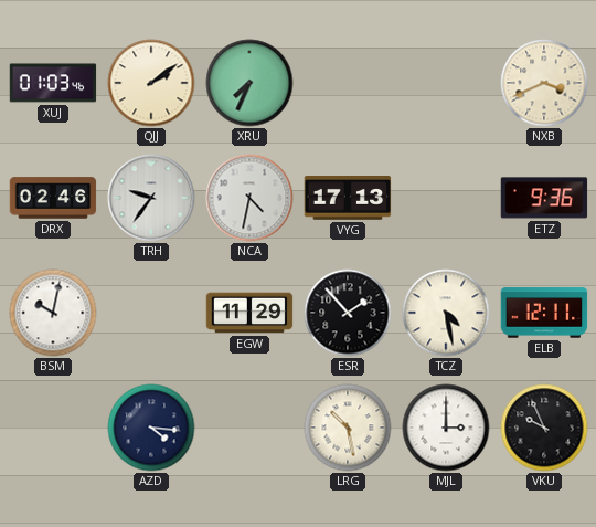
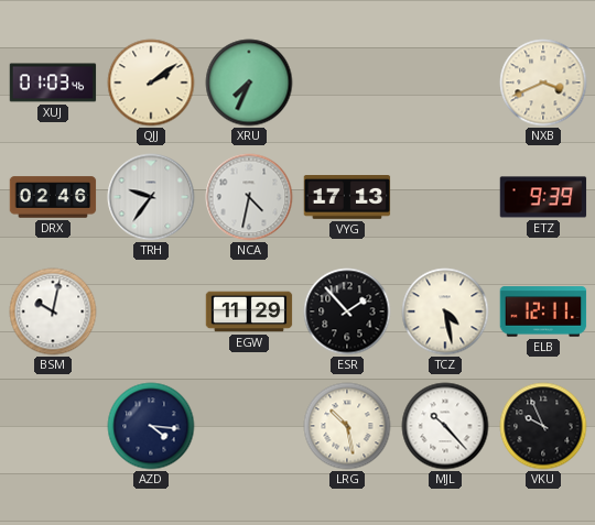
ETZ: 9:36 -> 9:39
MJL: 3:00 -> 10:23
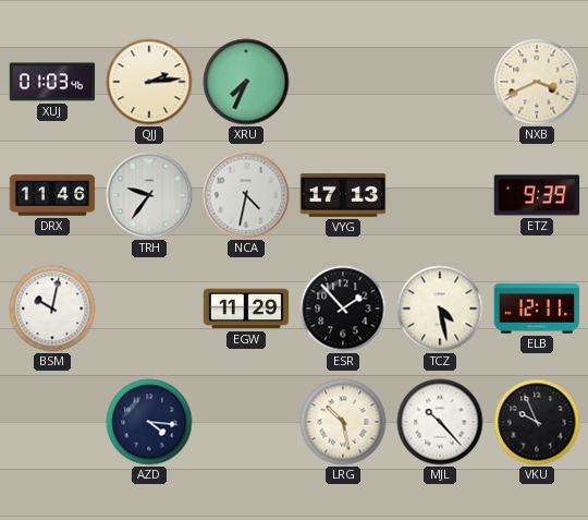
QJJ: 2:09 -> 2:14
DRX: 02:46 -> 11:46
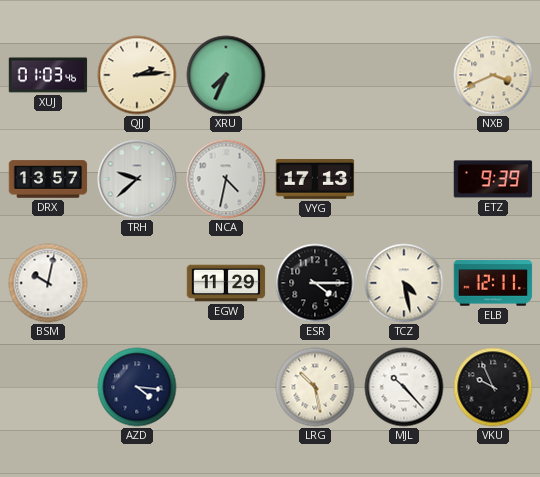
DRX: 11:46 -> 13:57
TRH: 9:36 -> 9:38
ESR: 1:53 -> 4:15
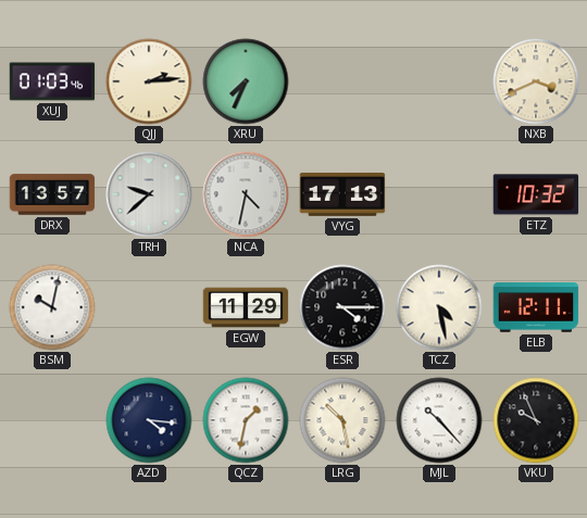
ETZ: 9:39 -> 10:32
QCZ: none -> 1:32
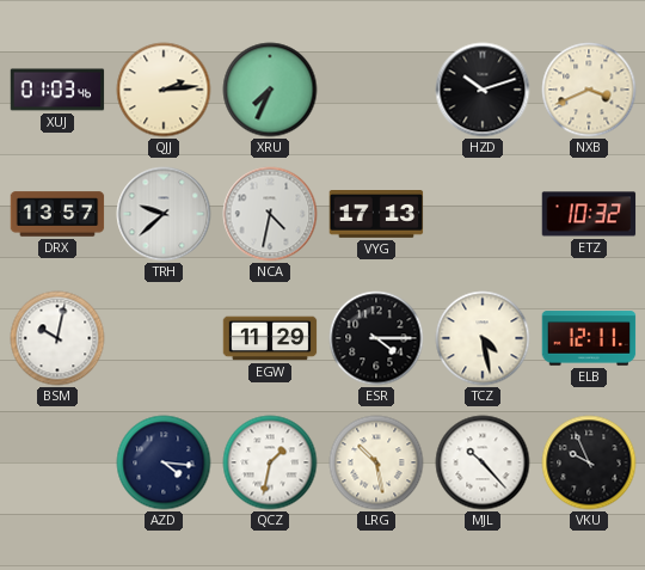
HZD: none -> 10:12
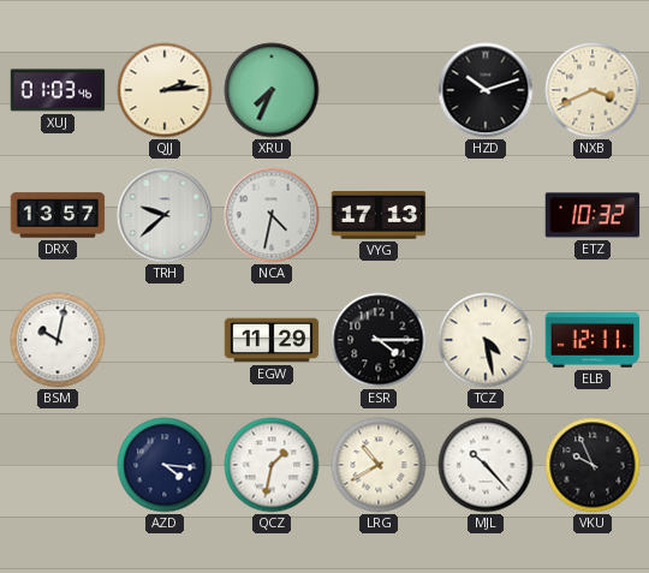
LRG: 10:28 -> 10:40
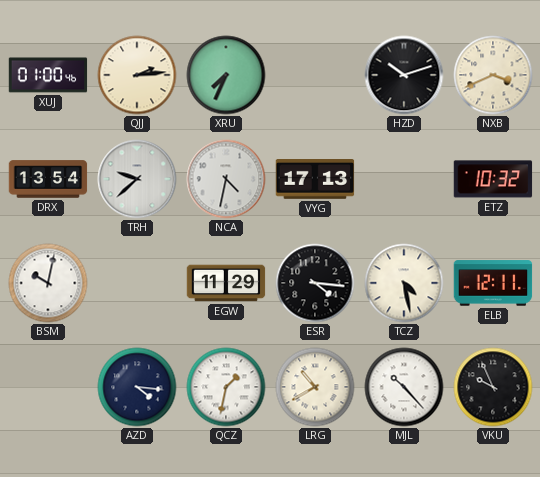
XUJ: 01:03 -> 01:00
DRX: 13:57 -> 13:54
ESR: 4:15 -> 4:16
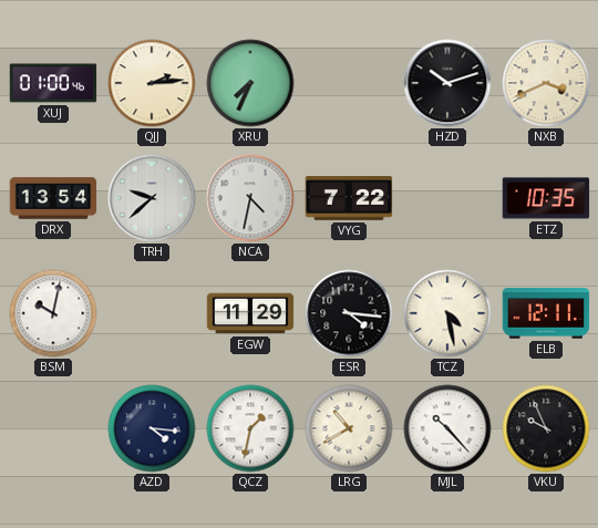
VYG: 17:13 -> 7:22
ETZ: 10:32 -> 10:35
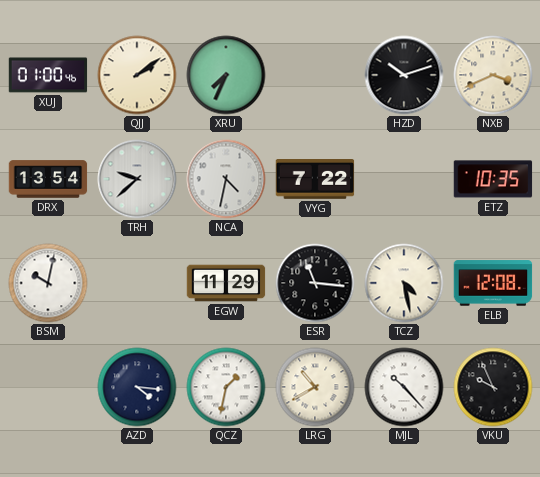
QJJ: 2:14 -> 2:09
ESR: 4:16 -> 11:16
ELB: 12:11 -> 12:08
